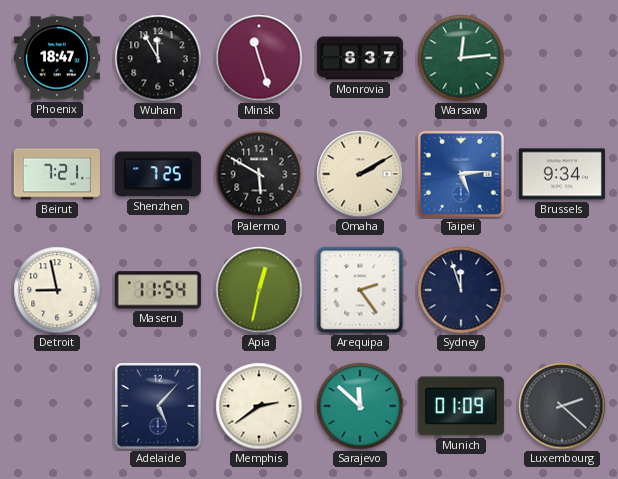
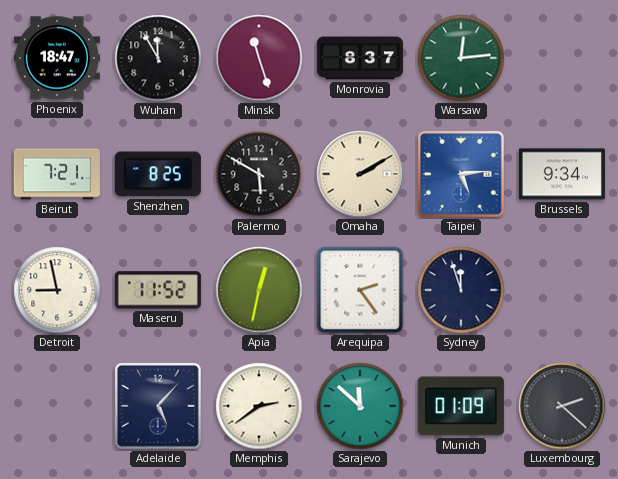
Shenzhen: 7:25 -> 8:25
Maseru: 11:54 -> 11:52
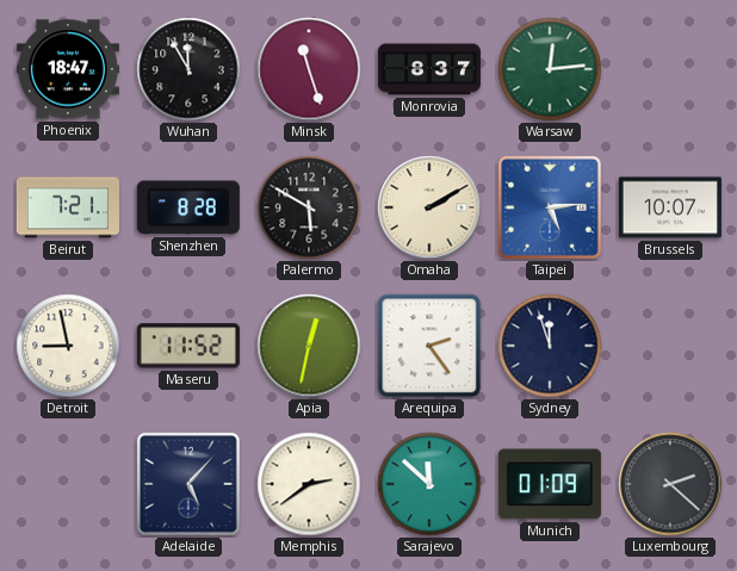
Shenzhen: 8:25 -> 8:28
Brussels: 9:34 -> 10:07
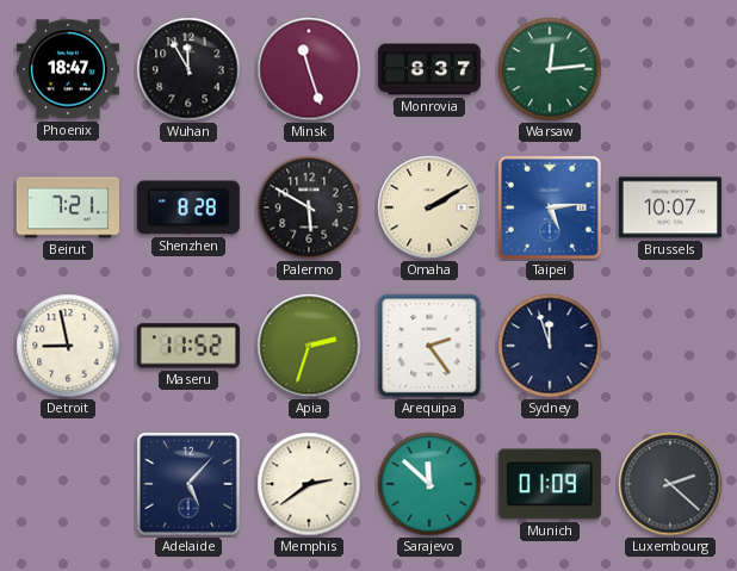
Apia: 12:32 -> 2:33
